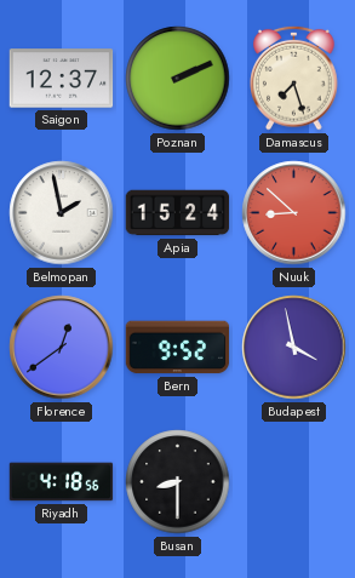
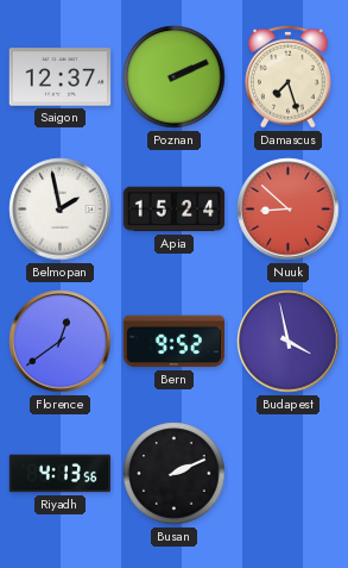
Riyadh: 4:18 -> 4:13
Busan: 8:30 -> 2:11
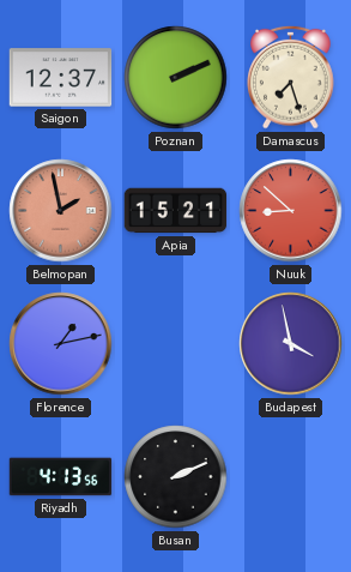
Belmopan dial: white -> salmon
Apia: 15:24 -> 15:21
Florence: 12:39 -> 1:13
Bern: 9:52 -> none
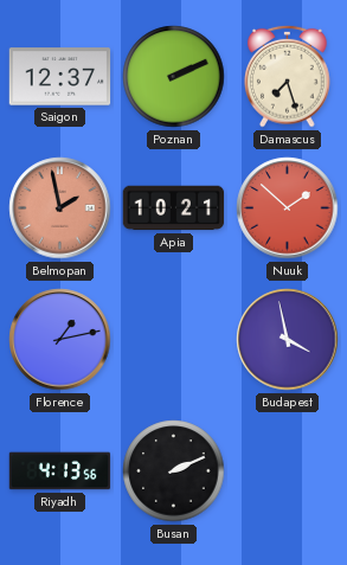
Apia: 15:21 -> 10:21
Nuuk: 8:52 -> 1:52
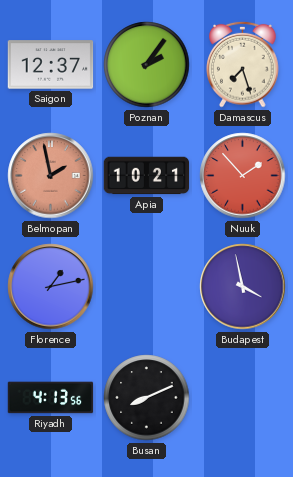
Poznan: 2:11 -> 2:06
Nuuk: 1:52 -> 1:53
Busan: 2:11 -> 8:11
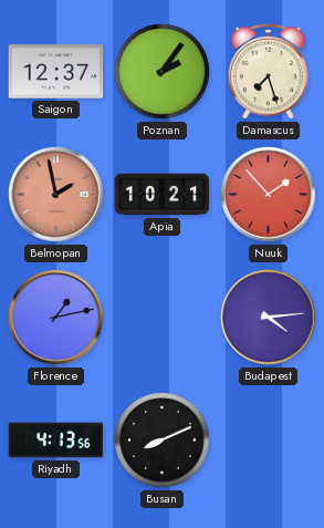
Budapest: 3:58 -> 4:14
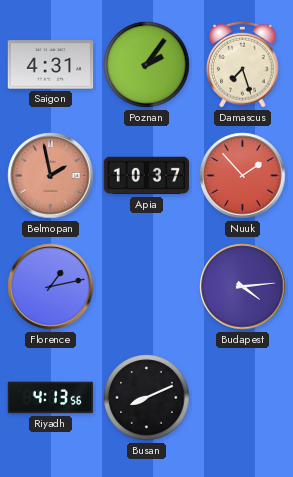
Saigon: 12:37 -> 4:31
Apia: 10:21 -> 10:37
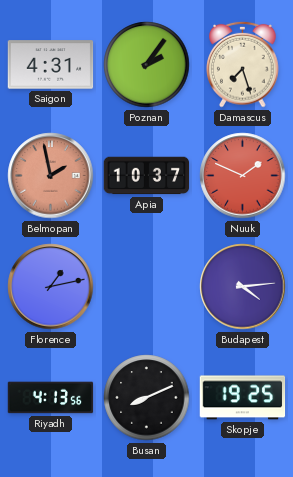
Nuuk: 1:53 -> 1:49
Skopje: none -> 19:25
